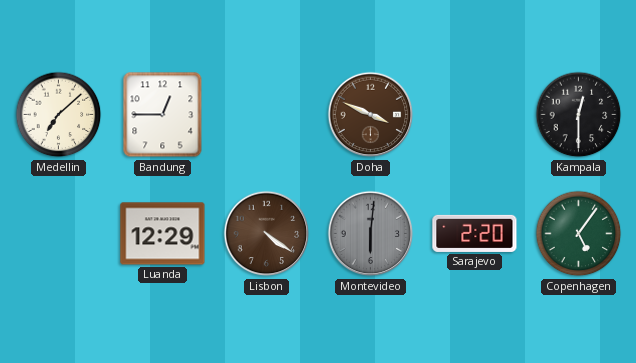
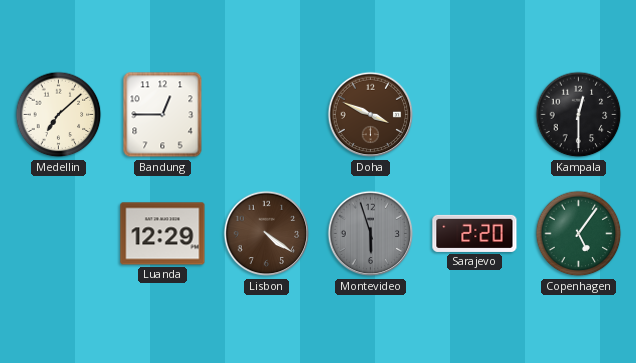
Montevideo: 6:01 -> 5:57
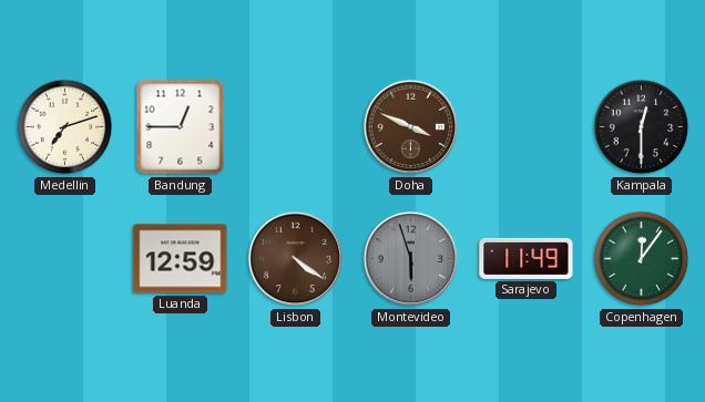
Medellin: 7:08 -> 7:12
Luanda: 12:29 -> 12:59
Sarajevo: 2:20 -> 11:49
Copenhagen: 5:06 -> 12:06
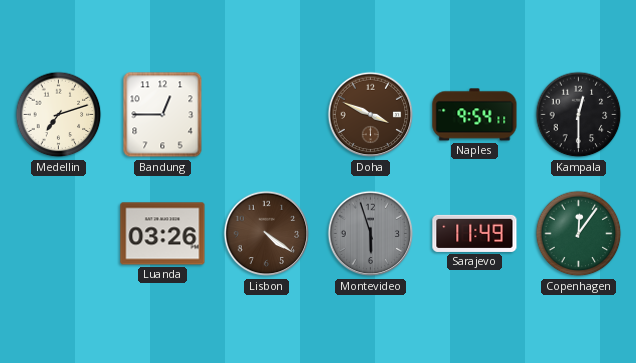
Naples: none -> 9:54
Luanda: 12:59 -> 03:26
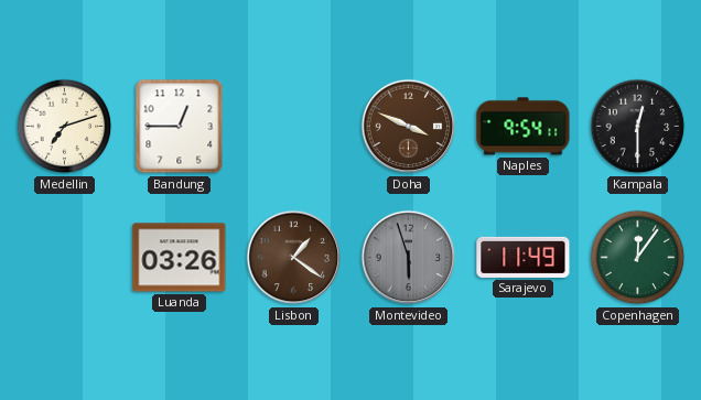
Lisbon: 4:21 -> 1:21
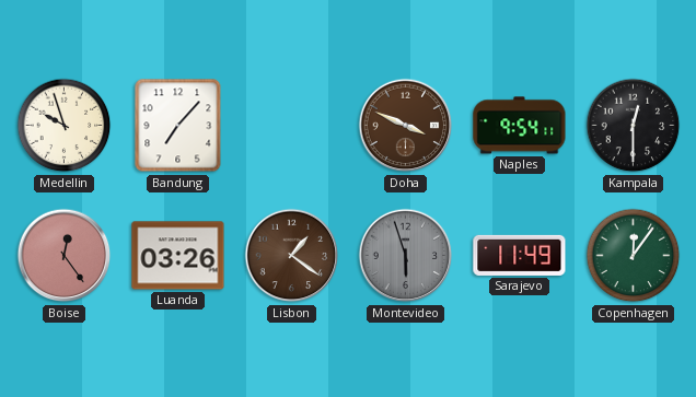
Medellin: 7:12 -> 9:57
Bandung: 12:45 -> 7:07
Boise: none -> 12:24
